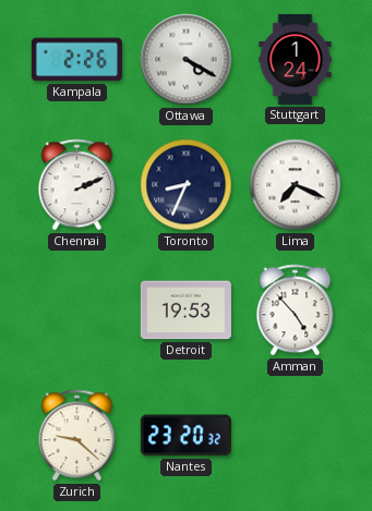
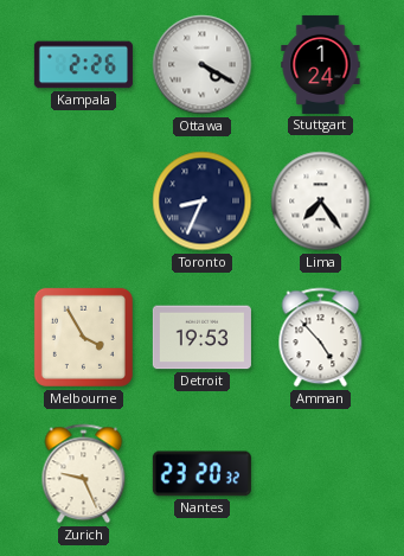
Chennai: 2:11 -> none
Lima: 7:19 -> 7:24
Melbourne: none -> 3:55
Zurich: 9:22 -> 9:26
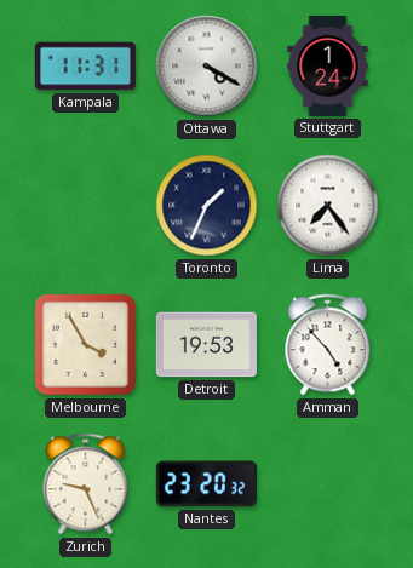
Kampala: 2:26 -> 11:31
Toronto: 8:34 -> 1:34
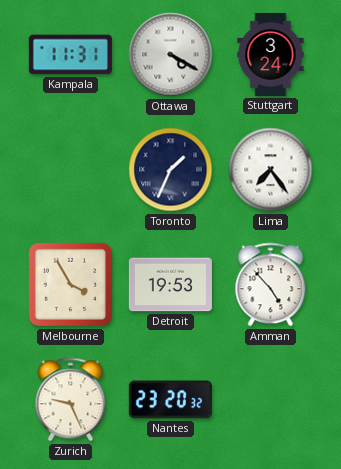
Stuttgart: 1:24 -> 3:24
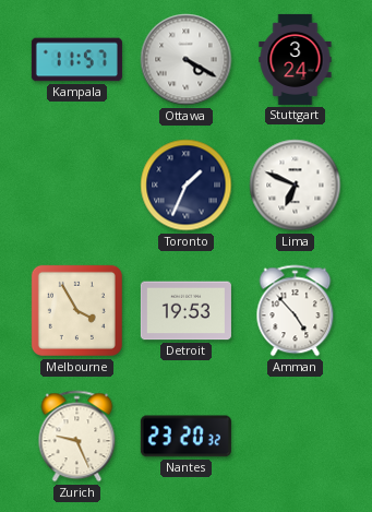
Kampala: 11:31 -> 11:57
Lima: 7:24 -> 6:49
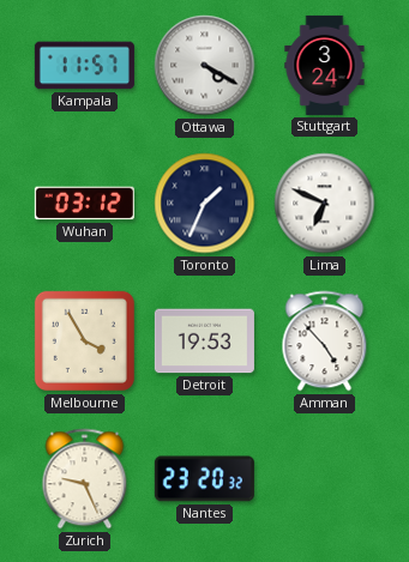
Wuhan: none -> 03:12
